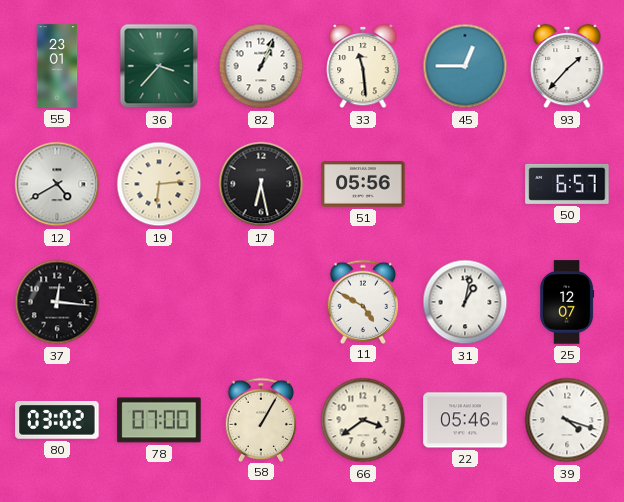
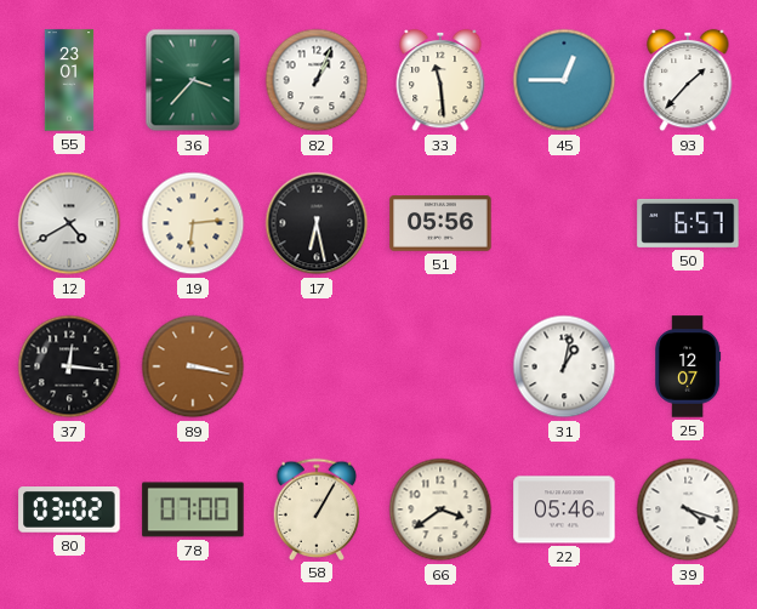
89: none -> 3:17
11: 4:50 -> none
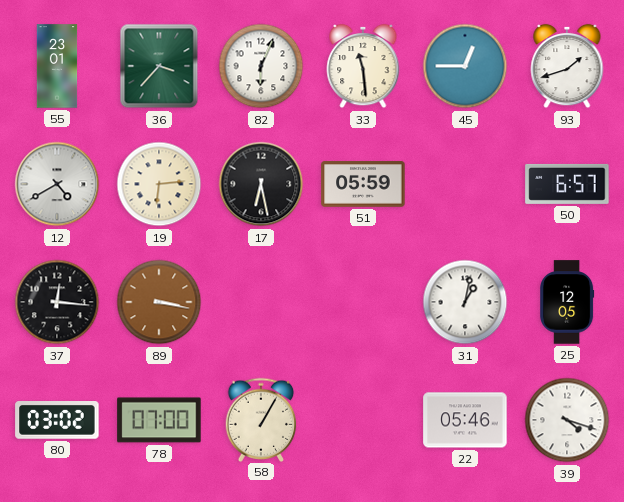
82: 1:04 -> 6:04
93: 1:37 -> 1:42
51: 05:56 -> 05:59
25: 12:07 -> 12:05
66: 3:39 -> none
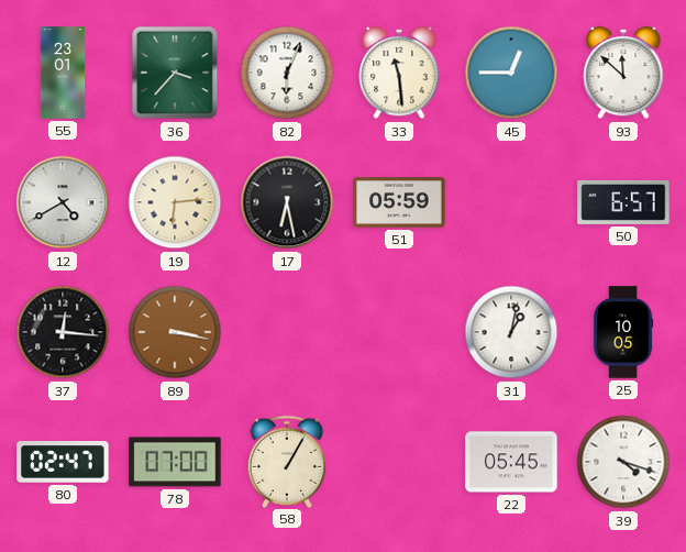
93: 1:42 -> 11:52
25: 12:05 -> 10:05
80: 03:02 -> 02:47
22: 05:46 -> 05:45
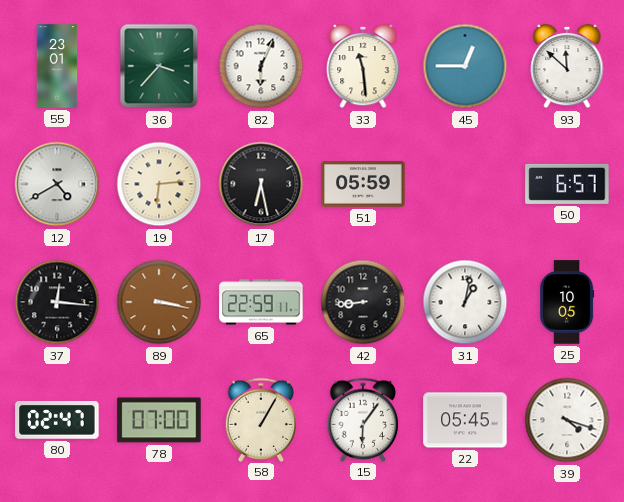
65: none -> 22:59
42: none -> 8:44
15: none -> 6:06
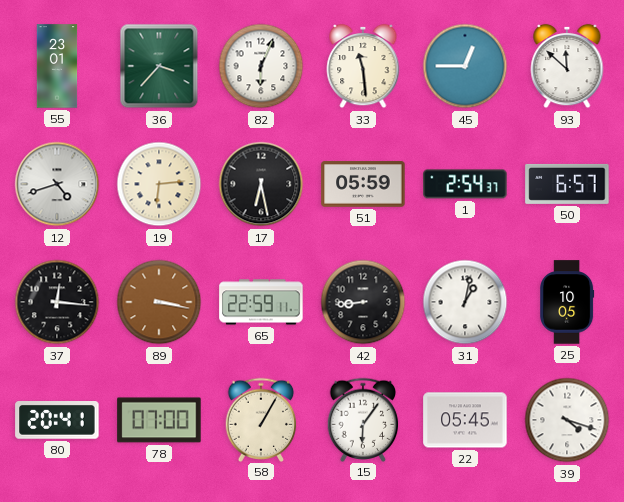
12: 4:40 -> 4:42
1: none -> 2:54
80: 02:47 -> 20:41
